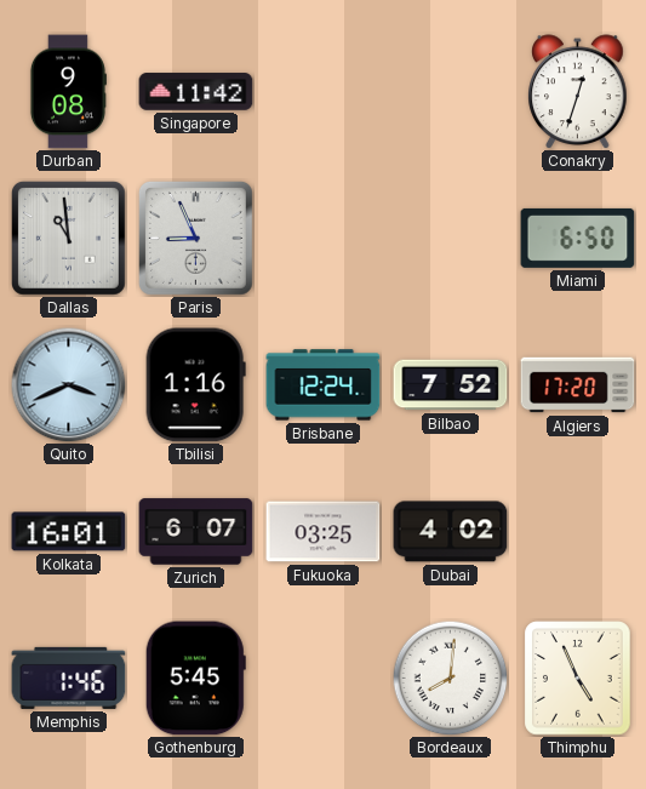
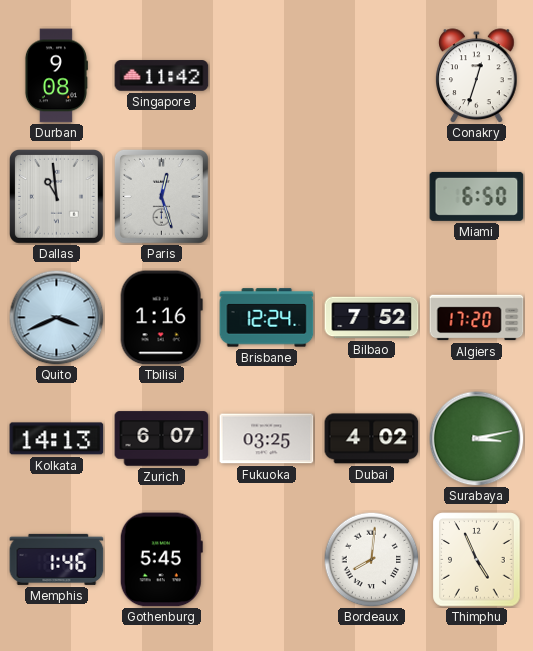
Paris: 8:56 -> 12:27
Kolkata: 16:01 -> 14:13
Surabaya: none -> 3:13
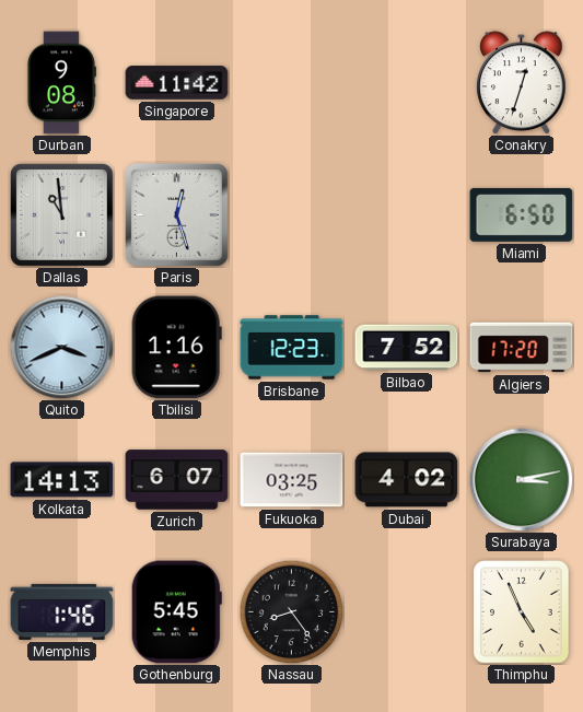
Brisbane: 12:24 -> 12:23
Nassau: none -> 8:24
Bordeaux: 8:01 -> none
